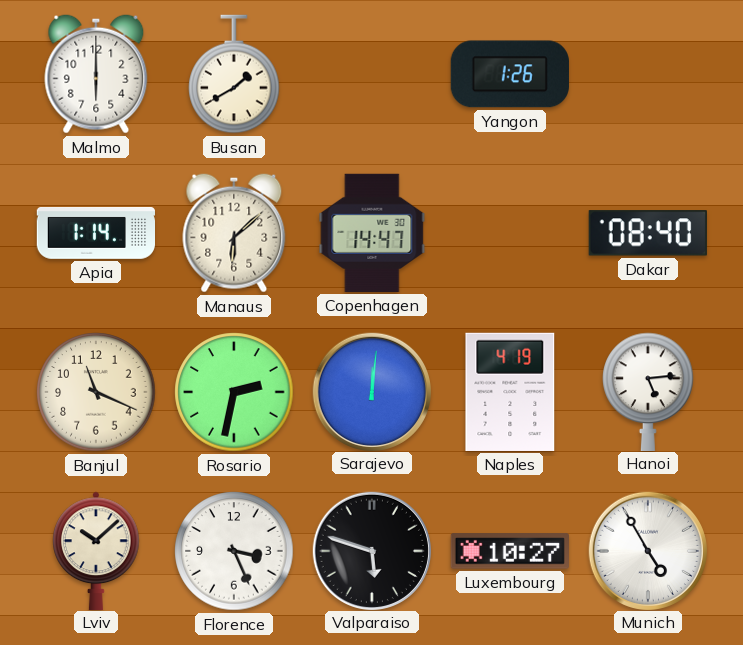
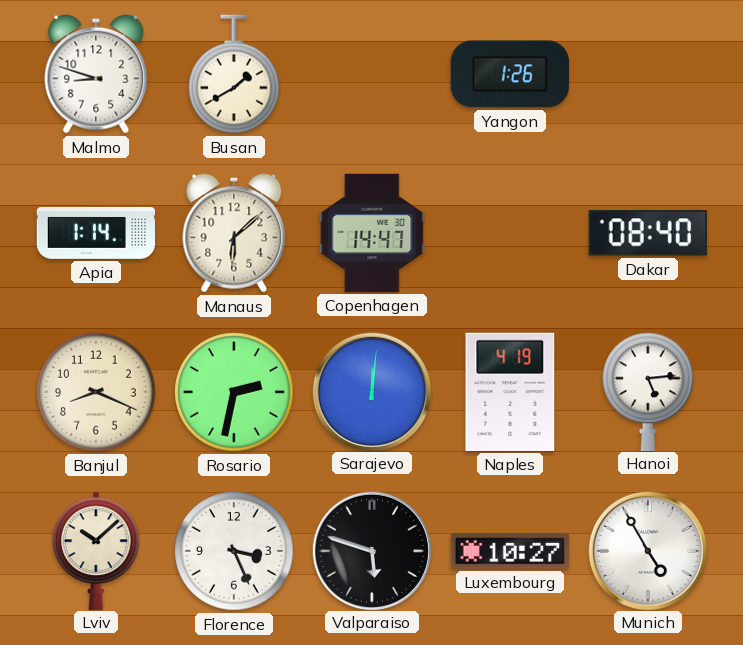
Malmo: 6:00 -> 8:48
Banjul: 11:19 -> 8:19
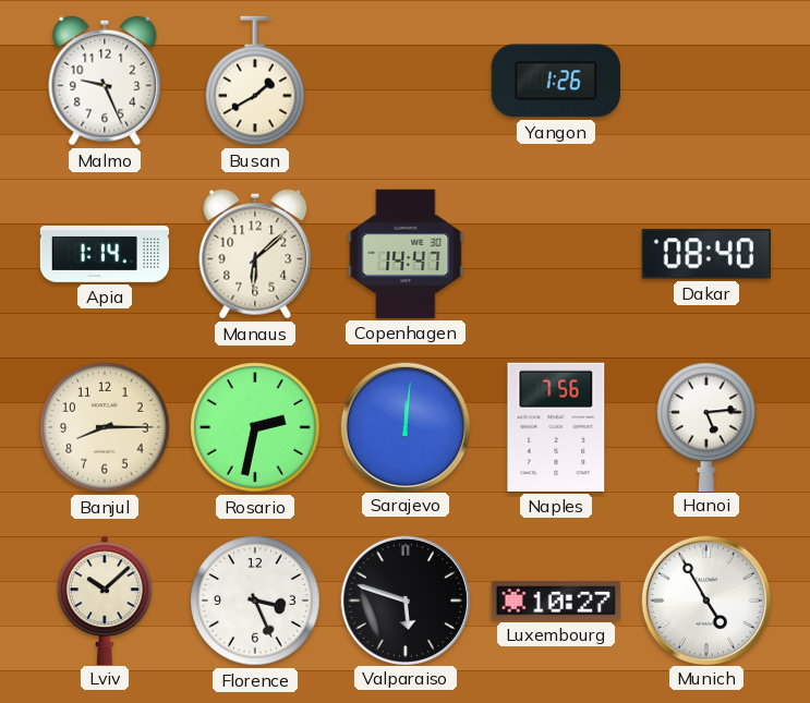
Malmo: 8:48 -> 9:26
Banjul: 8:19 -> 8:15
Naples: 4:19 -> 7:56
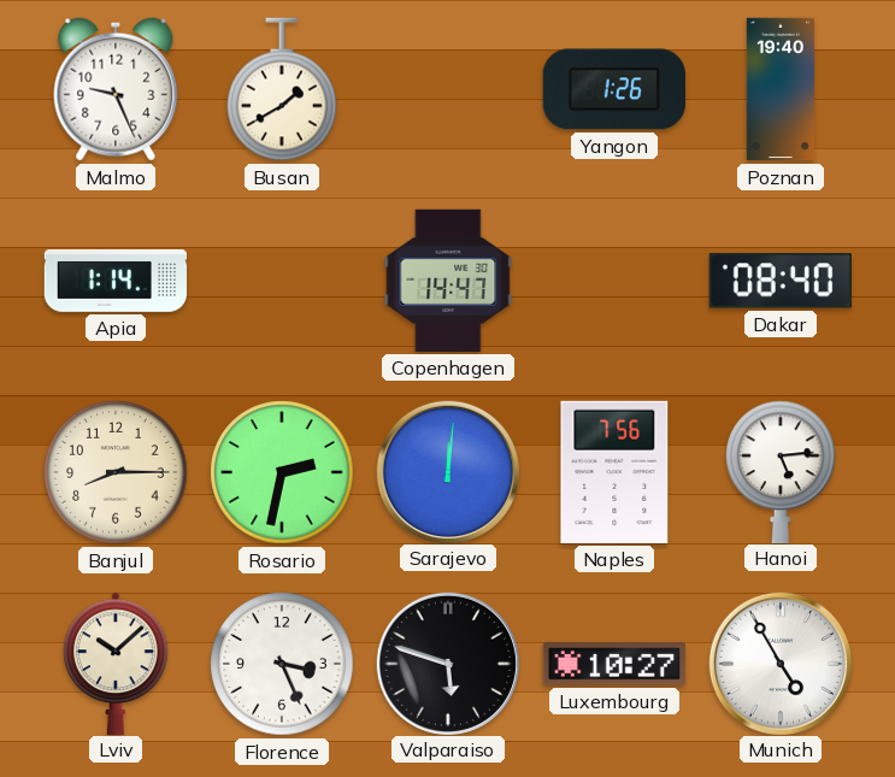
Poznan: none -> 19:40
Manaus: 6:08 -> none
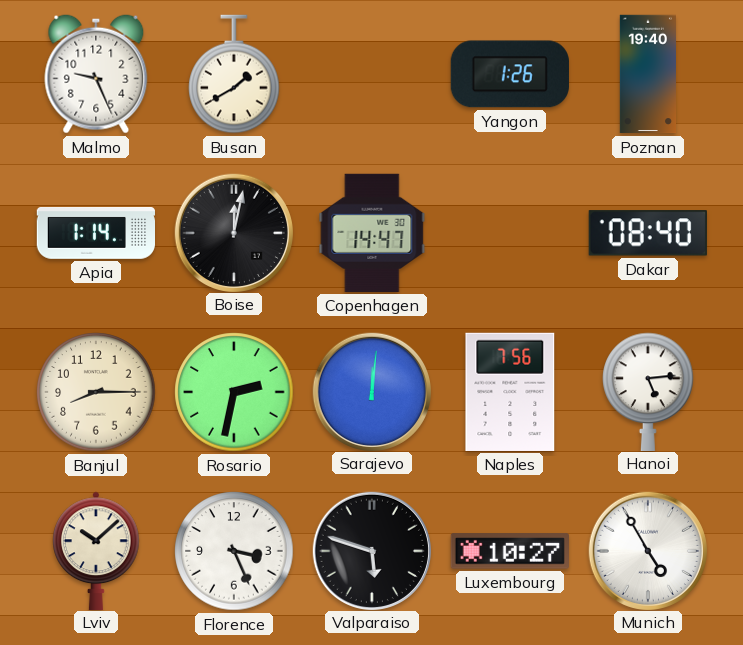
Boise: none -> 12:02
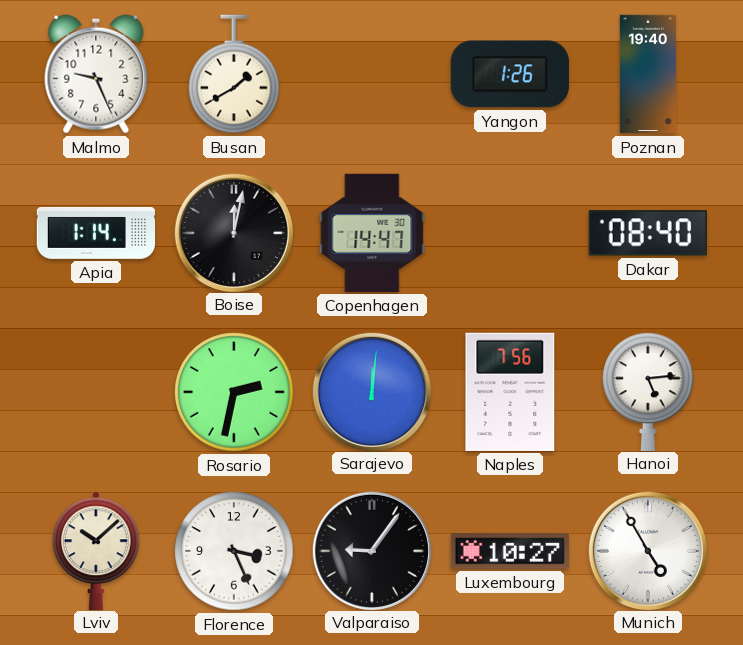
Banjul: 8:15 -> none
Valparaiso: 5:48 -> 9:06
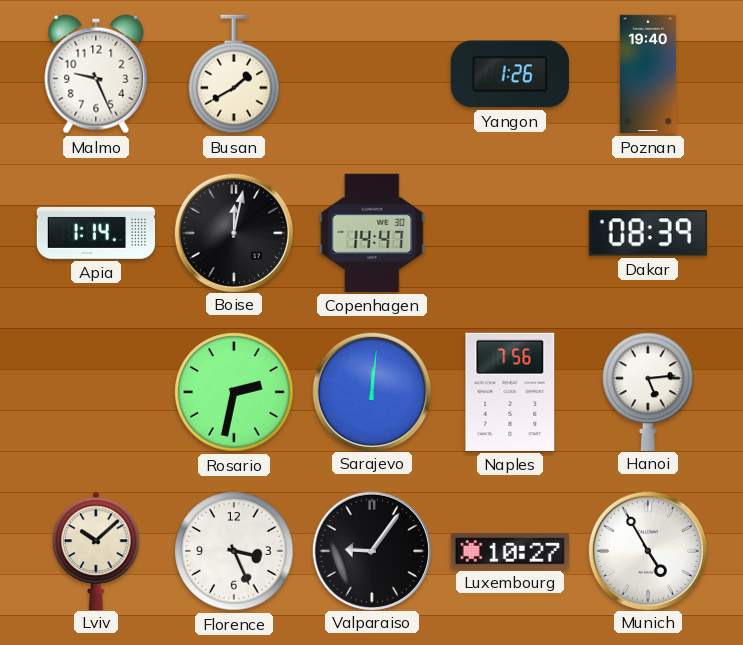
Dakar: 08:40 -> 08:39
